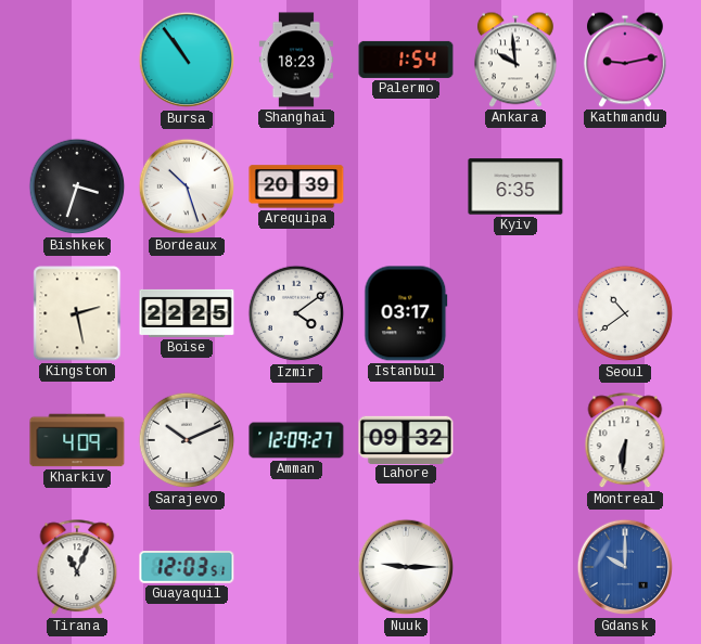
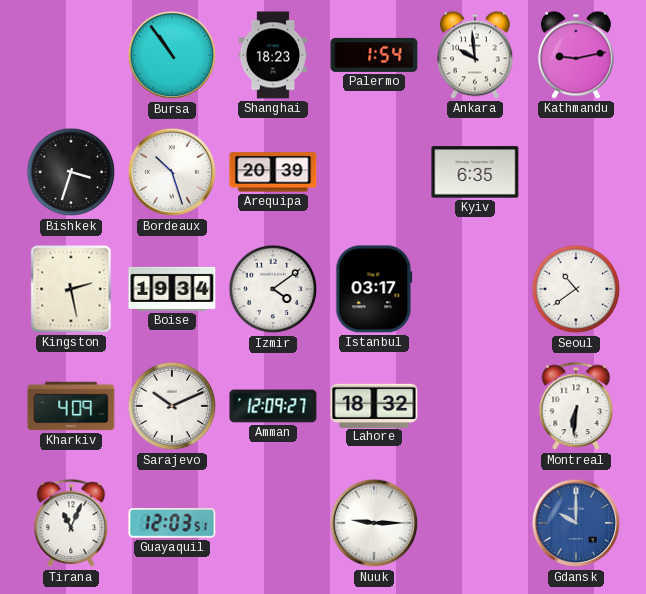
Boise: 22:25 -> 19:34
Lahore: 09:32 -> 18:32
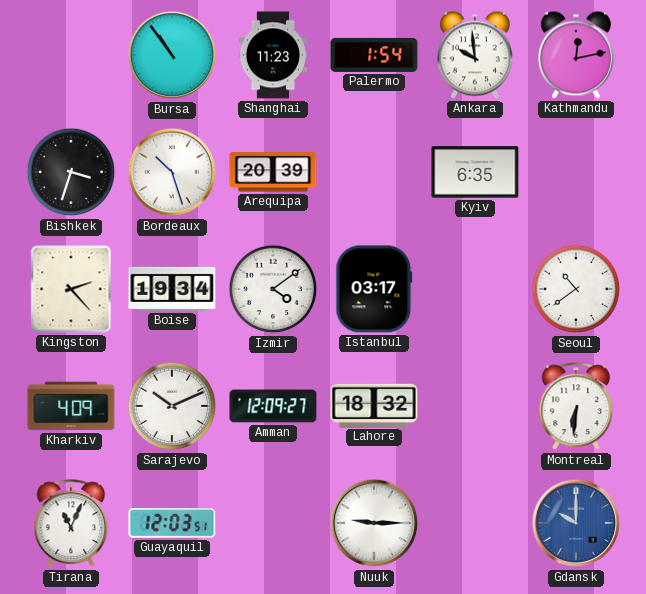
Shanghai: 18:23 -> 11:23
Kathmandu: 9:13 -> 12:13
Kingston: 2:28 -> 2:23
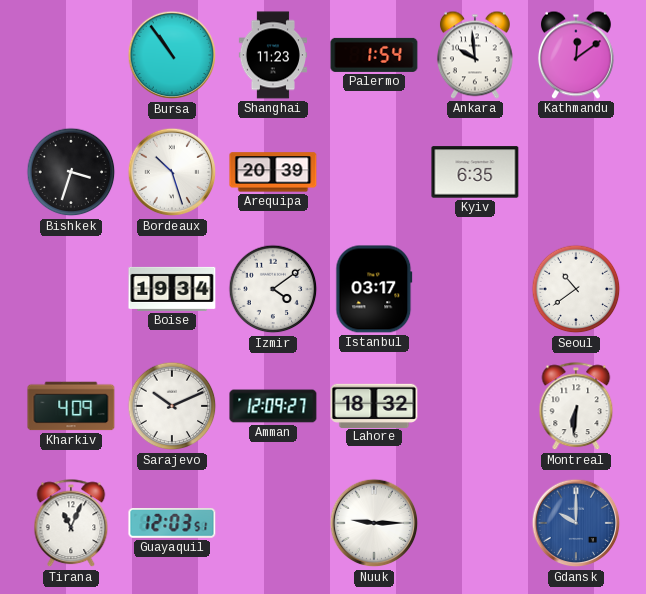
Kathmandu: 12:13 -> 12:09
Kingston: 2:23 -> none
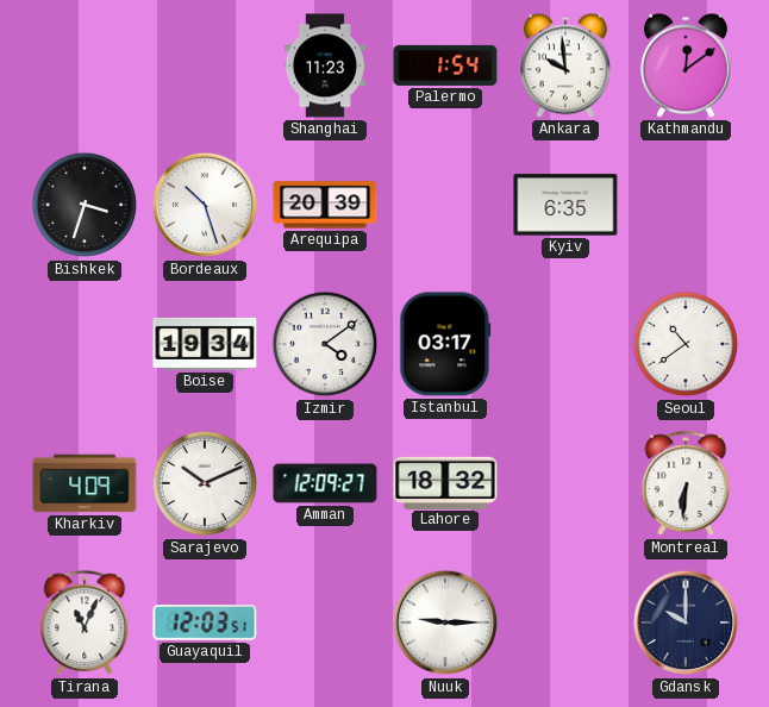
Bursa: 10:54 -> none
Gdansk dial: blue -> navy
